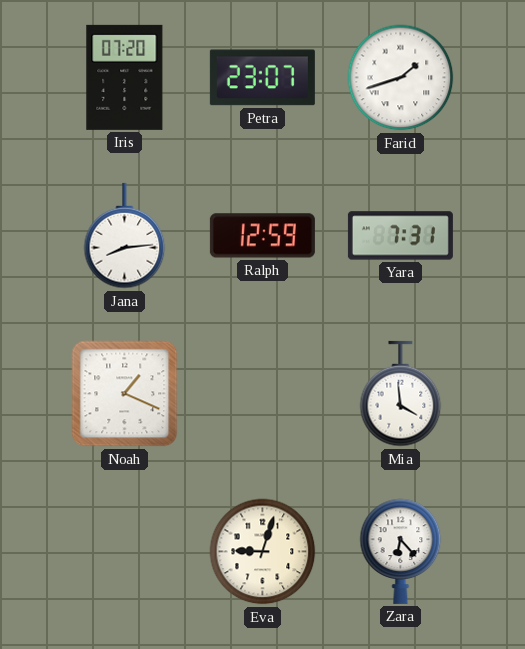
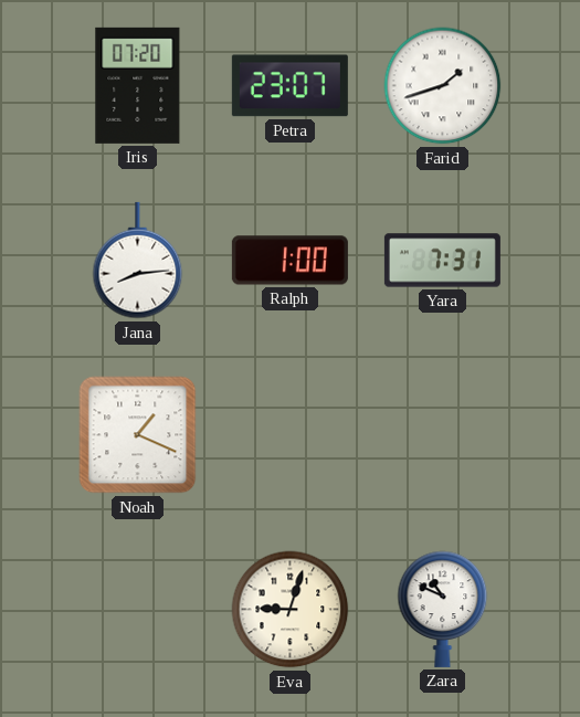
Ralph: 12:59 -> 1:00
Mia: 3:59 -> none
Zara: 6:23 -> 10:49
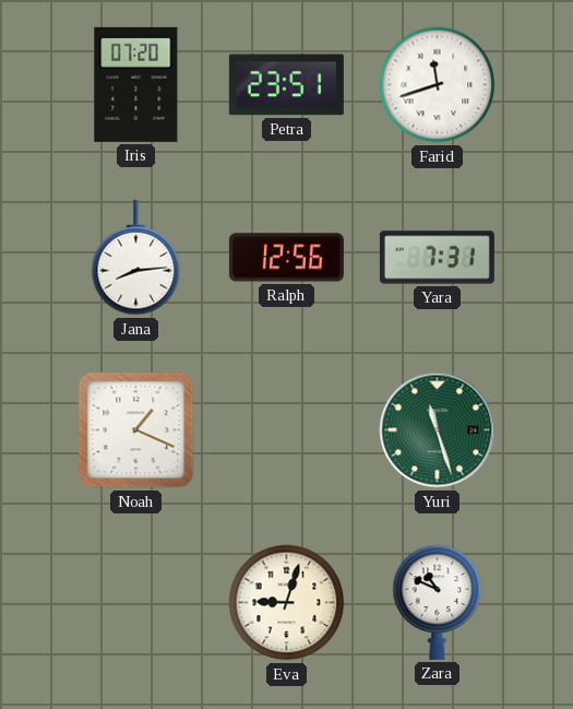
Petra: 23:07 -> 23:51
Farid: 1:42 -> 11:42
Ralph: 1:00 -> 12:56
Yuri: none -> 11:27
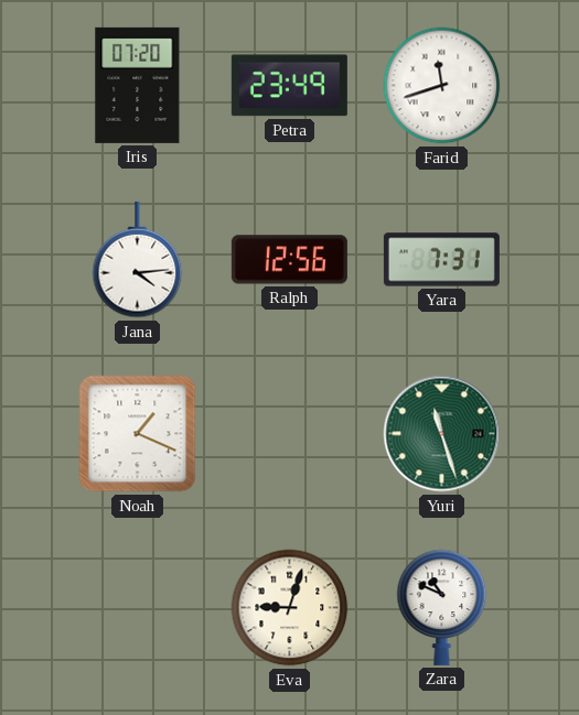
Petra: 23:51 -> 23:49
Jana: 8:14 -> 4:14
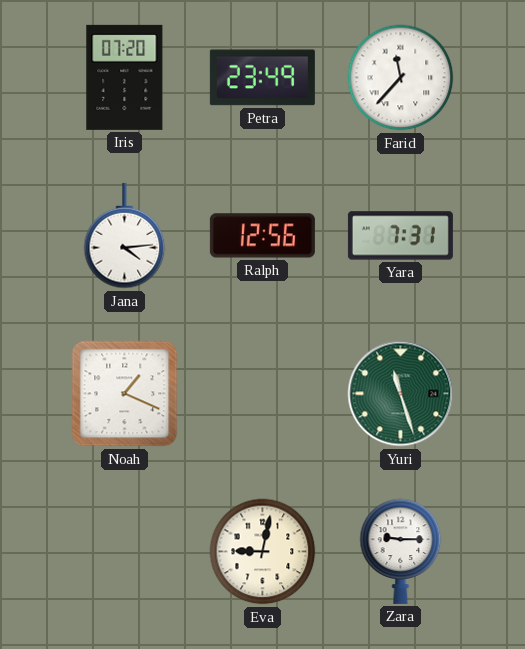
Farid: 11:42 -> 11:37
Eva: 9:03 -> 9:02
Zara: 10:49 -> 9:15
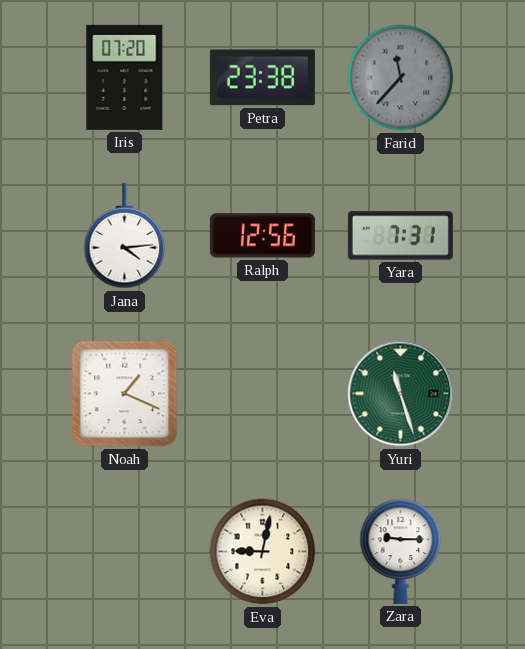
Petra: 23:49 -> 23:38
Farid dial: white -> grey
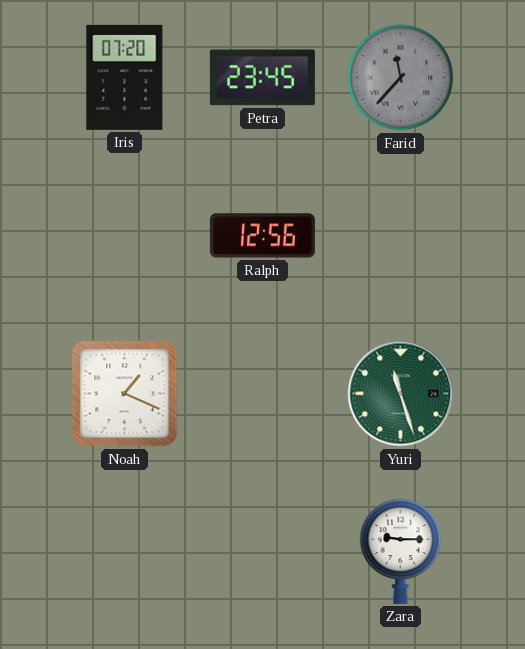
Petra: 23:38 -> 23:45
Jana: 4:14 -> none
Yara: 7:31 -> none
Eva: 9:02 -> none
